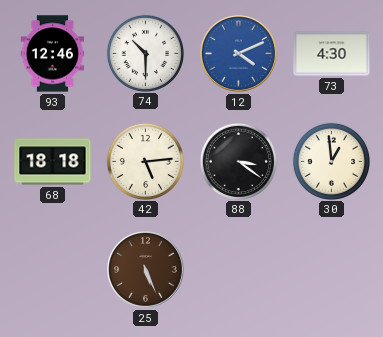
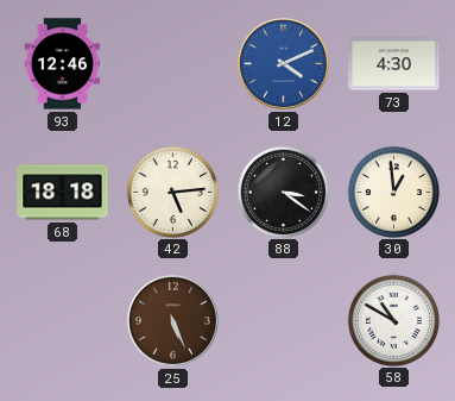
74: 10:30 -> none
58: none -> 10:50
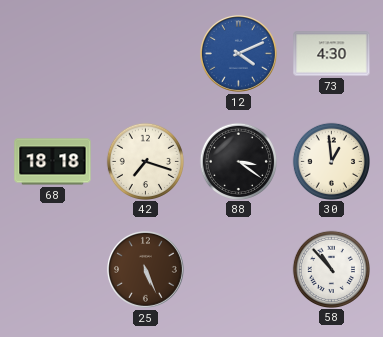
93: 12:46 -> none
42: 5:14 -> 7:18
58: 10:50 -> 10:53
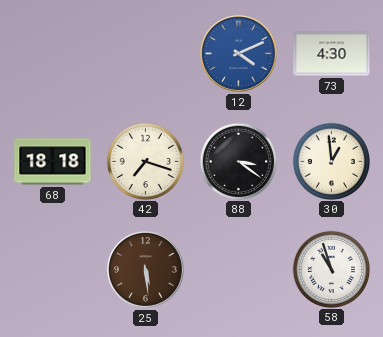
25: 5:26 -> 5:29
58: 10:53 -> 10:57
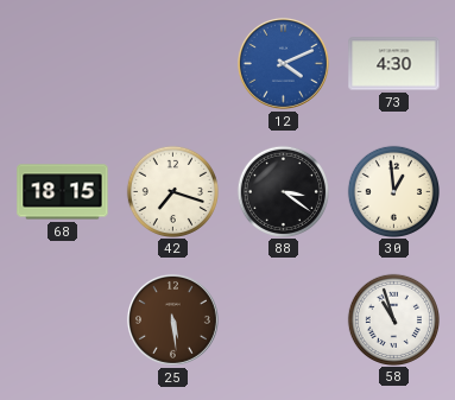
68: 18:18 -> 18:15
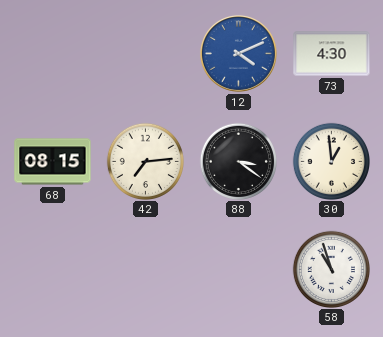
68: 18:15 -> 08:15
42: 7:18 -> 7:14
25: 5:29 -> none
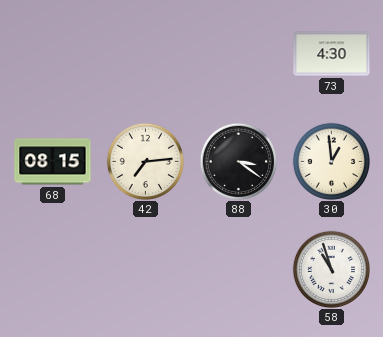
12: 4:11 -> none
